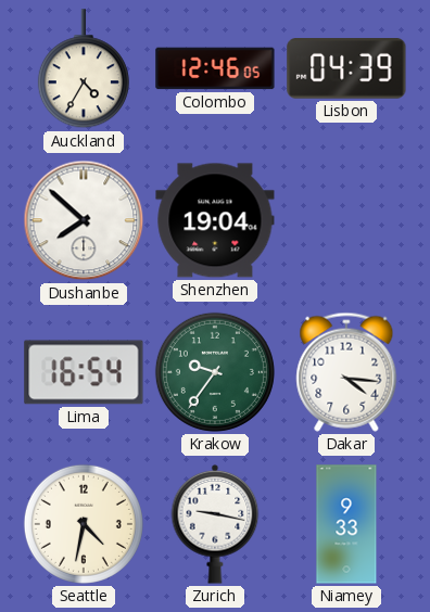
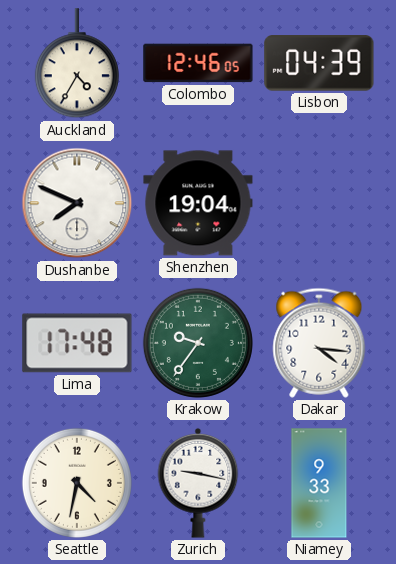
Dushanbe: 7:52 -> 7:49
Lima: 16:54 -> 17:48
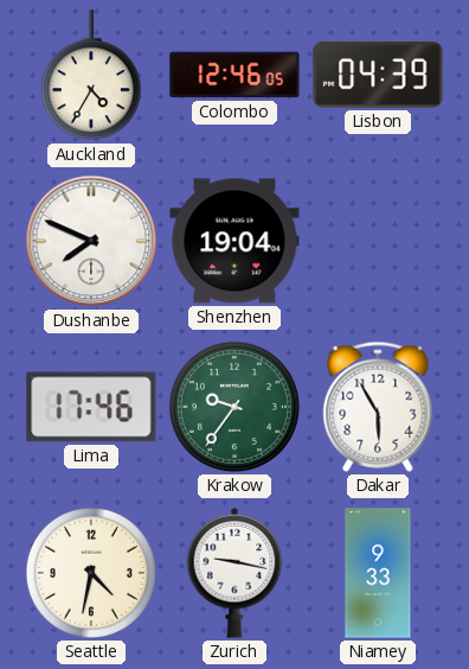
Lima: 17:48 -> 17:46
Dakar: 4:16 -> 5:55
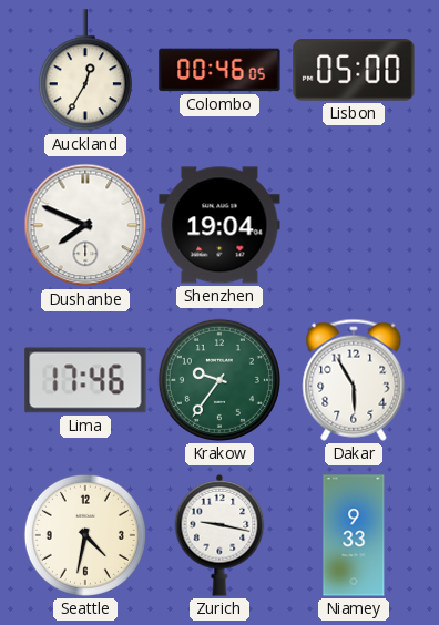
Auckland: 4:35 -> 12:35
Colombo: 12:46 -> 00:46
Lisbon: 04:39 -> 05:00
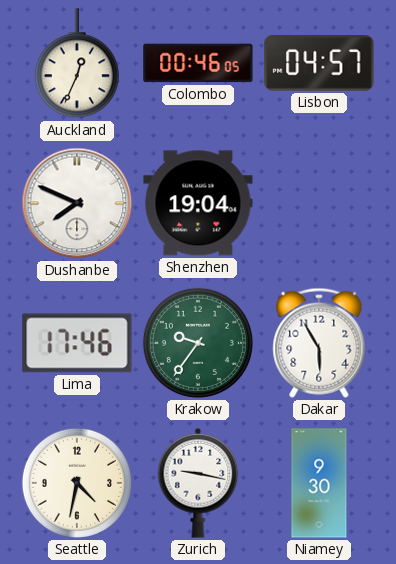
Auckland: 12:35 -> 12:34
Lisbon: 05:00 -> 04:57
Niamey: 9:33 -> 9:30
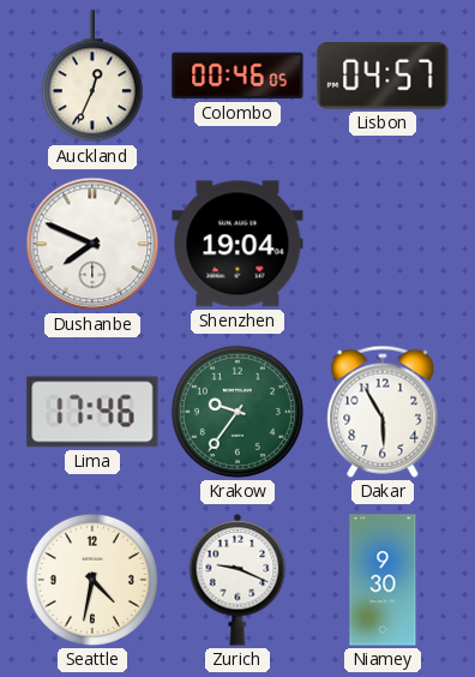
Zurich: 9:17 -> 9:19
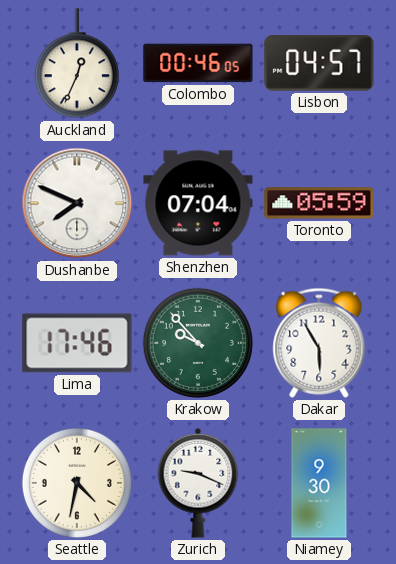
Shenzhen: 19:04 -> 07:04
Toronto: none -> 05:59
Krakow: 9:36 -> 9:53
